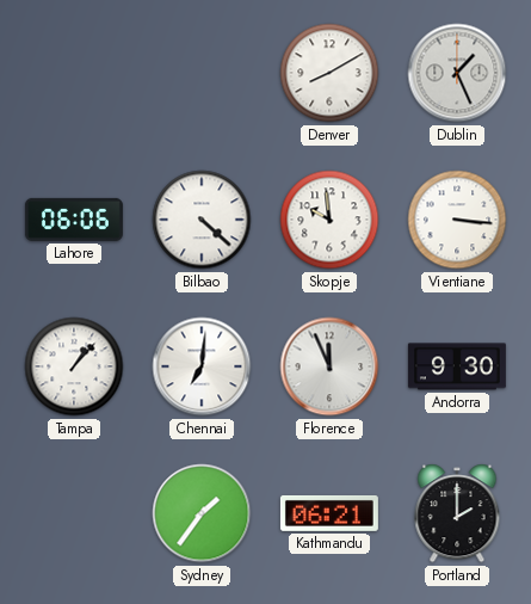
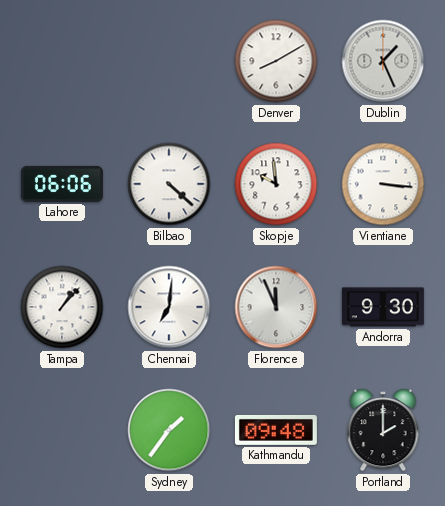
Kathmandu: 06:21 -> 09:48
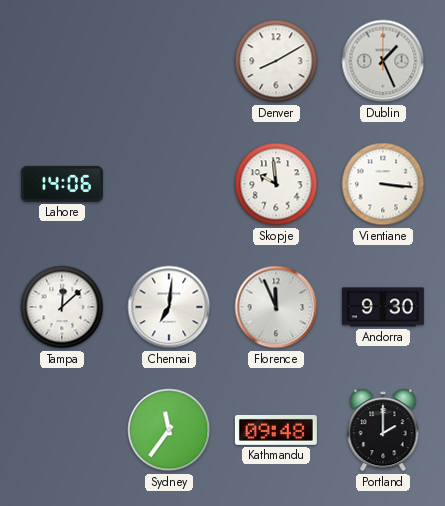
Lahore: 06:06 -> 14:06
Bilbao: 4:22 -> none
Tampa: 1:07 -> 12:08
Sydney: 1:36 -> 11:36
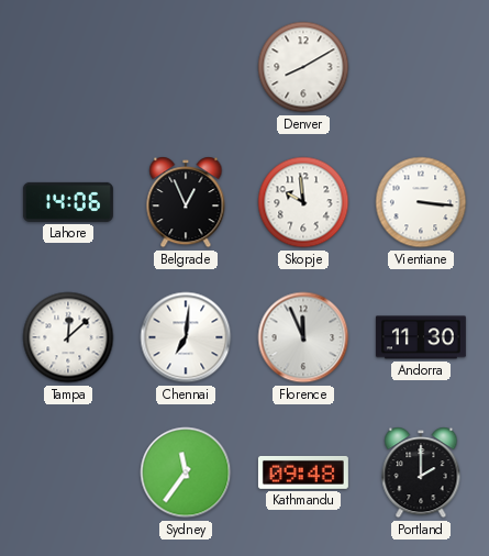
Dublin: 1:26 -> none
Belgrade: none -> 12:56
Andorra: 9:30 -> 11:30
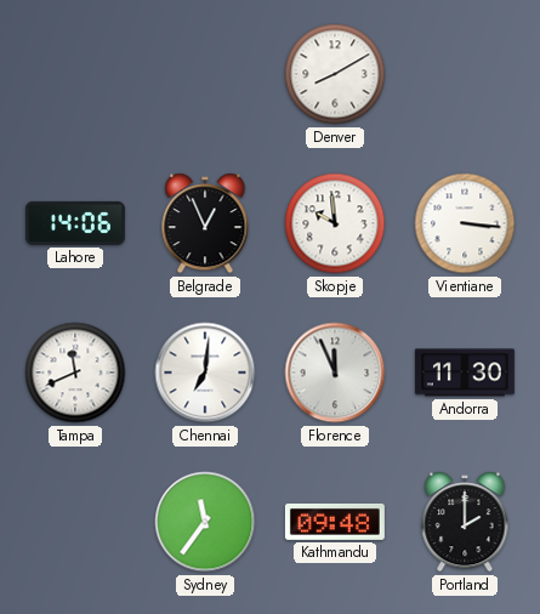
Tampa: 12:08 -> 11:41
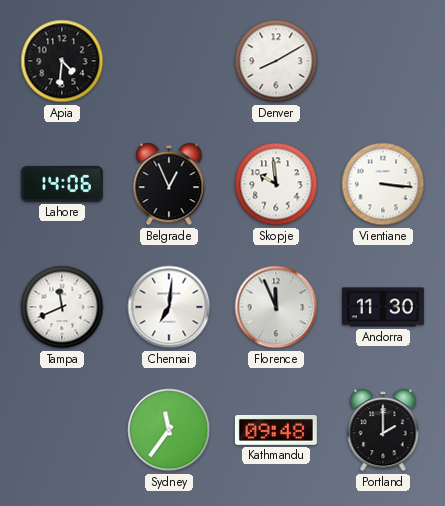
Apia: none -> 4:31
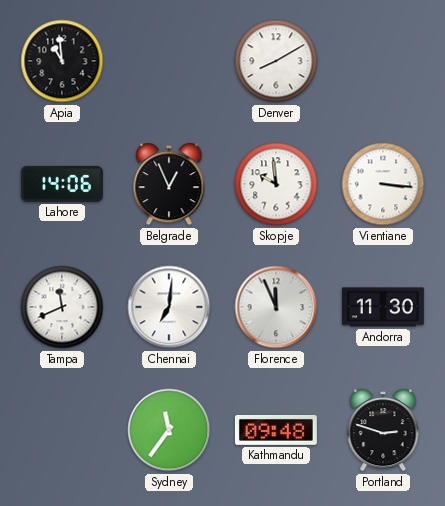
Apia: 4:31 -> 10:59
Portland: 2:00 -> 2:48
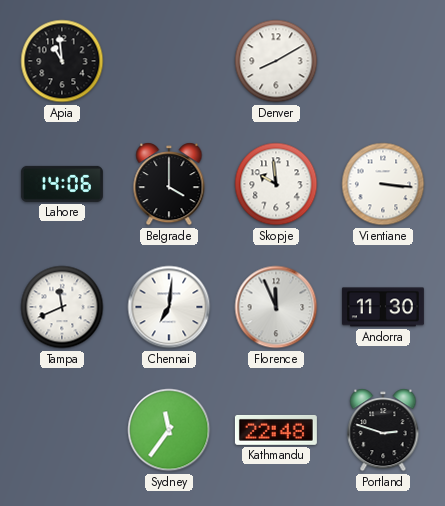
Belgrade: 12:56 -> 4:00
Kathmandu: 09:48 -> 22:48
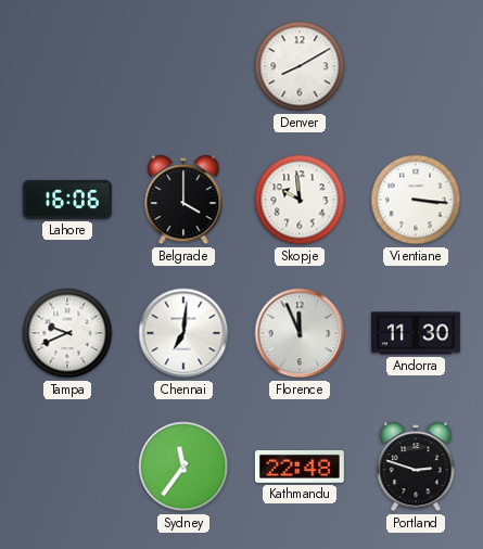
Apia: 10:59 -> none
Lahore: 14:06 -> 16:06
Tampa: 11:41 -> 9:41
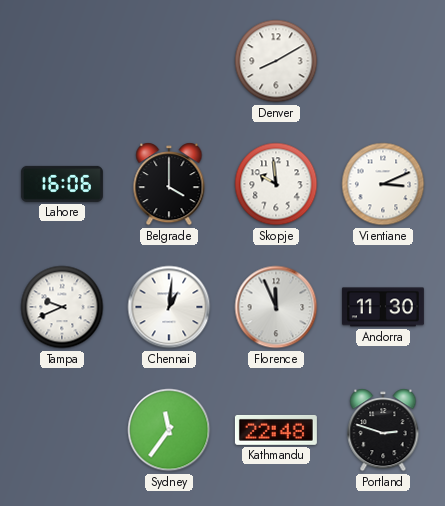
Vientiane: 3:16 -> 3:11
Chennai: 7:01 -> 1:01
